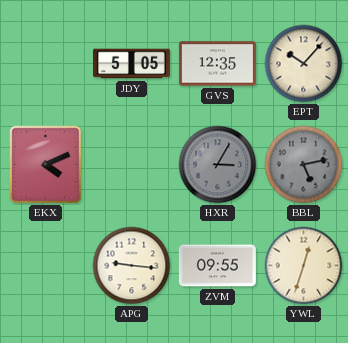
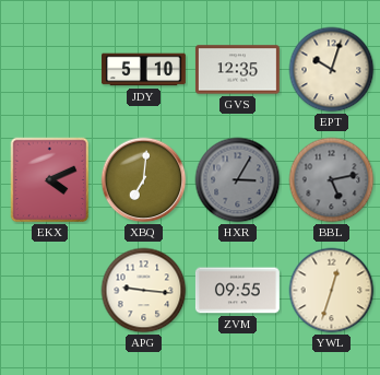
JDY: 5:05 -> 5:10
EPT: 10:07 -> 10:03
XBQ: none -> 7:01
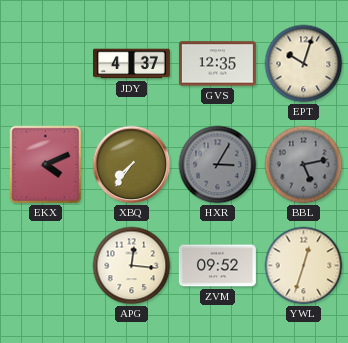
JDY: 5:10 -> 4:37
XBQ: 7:01 -> 7:36
APG: 9:16 -> 12:16
ZVM: 09:55 -> 09:52
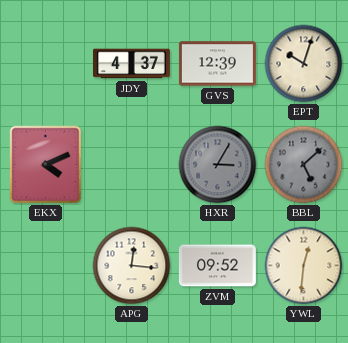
GVS: 12:35 -> 12:39
XBQ: 7:36 -> none
BBL: 5:13 -> 5:08
YWL: 12:33 -> 12:31
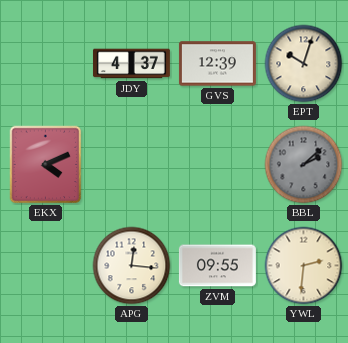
HXR: 3:05 -> none
BBL: 5:08 -> 2:08
ZVM: 09:52 -> 09:55
YWL: 12:31 -> 2:31
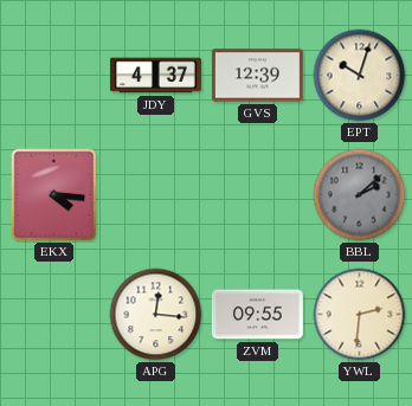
EKX: 4:11 -> 4:16
